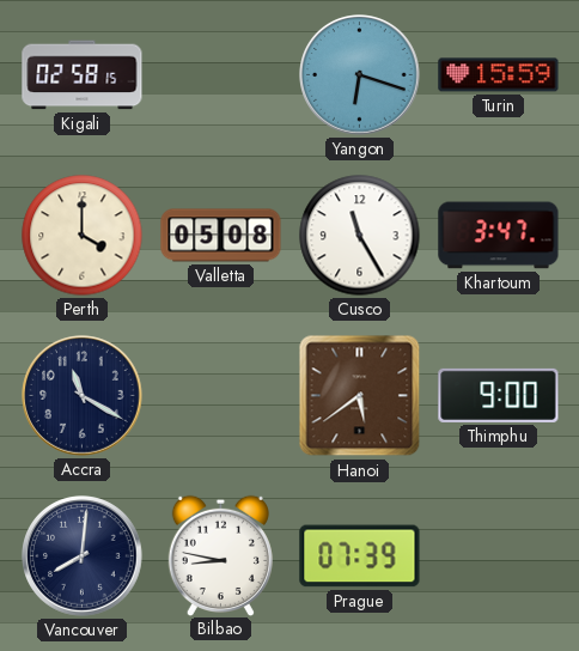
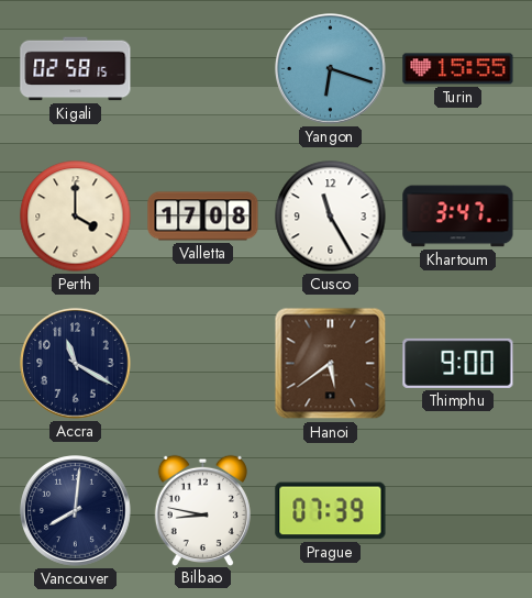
Turin: 15:59 -> 15:55
Valletta: 05:08 -> 17:08
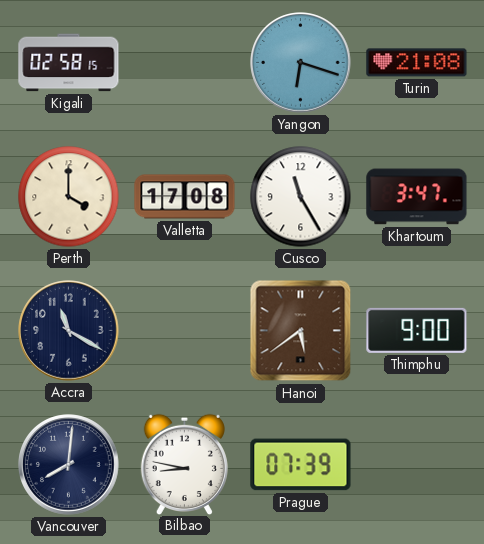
Turin: 15:55 -> 21:08
